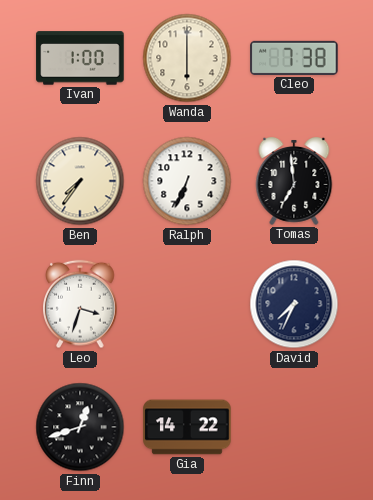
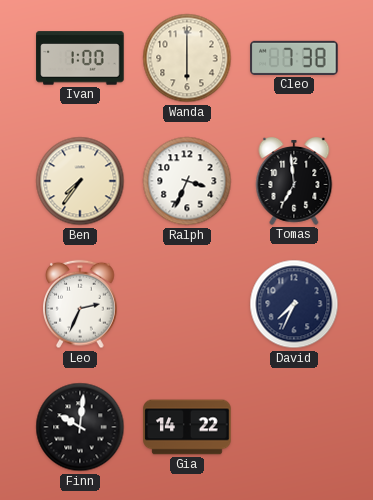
Ralph: 6:34 -> 3:34
Leo: 3:33 -> 2:34
Finn: 12:42 -> 10:01
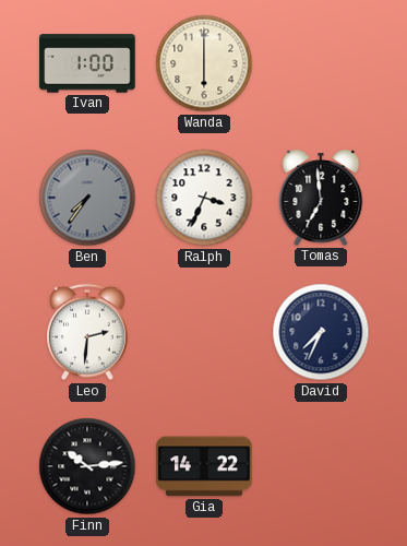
Cleo: 7:38 -> none
Ben dial: cream -> grey
Leo: 2:34 -> 2:31
Finn: 10:01 -> 10:14
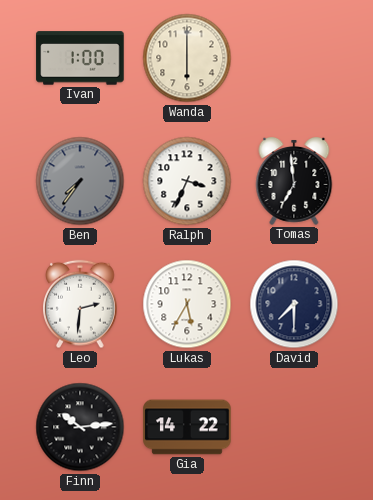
Lukas: none -> 5:35
David: 7:34 -> 7:30
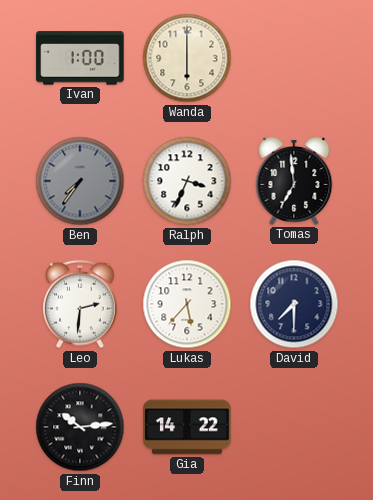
Lukas: 5:35 -> 5:37
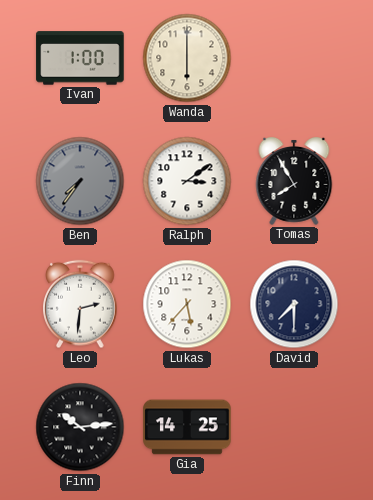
Ralph: 3:34 -> 3:09
Tomas: 6:59 -> 7:55
Gia: 14:22 -> 14:25
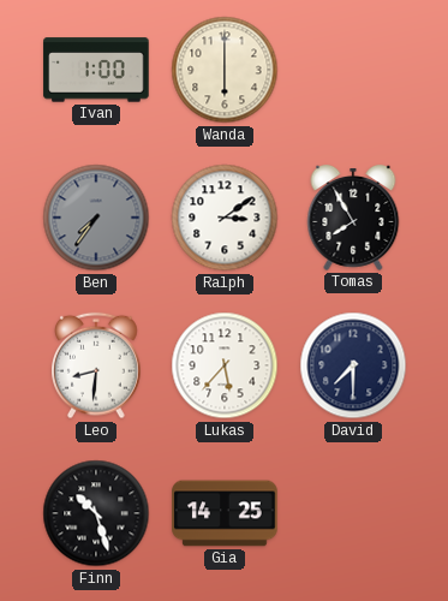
Leo: 2:31 -> 8:31
Finn: 10:14 -> 10:27
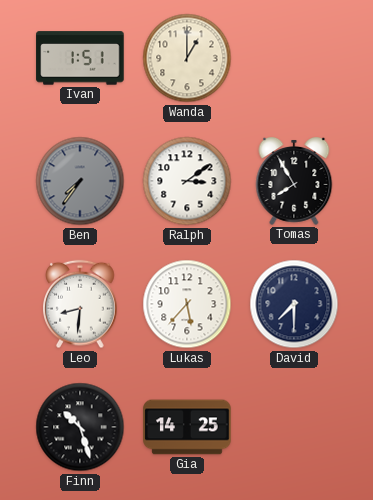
Ivan: 1:00 -> 1:51
Wanda: 6:00 -> 1:00
